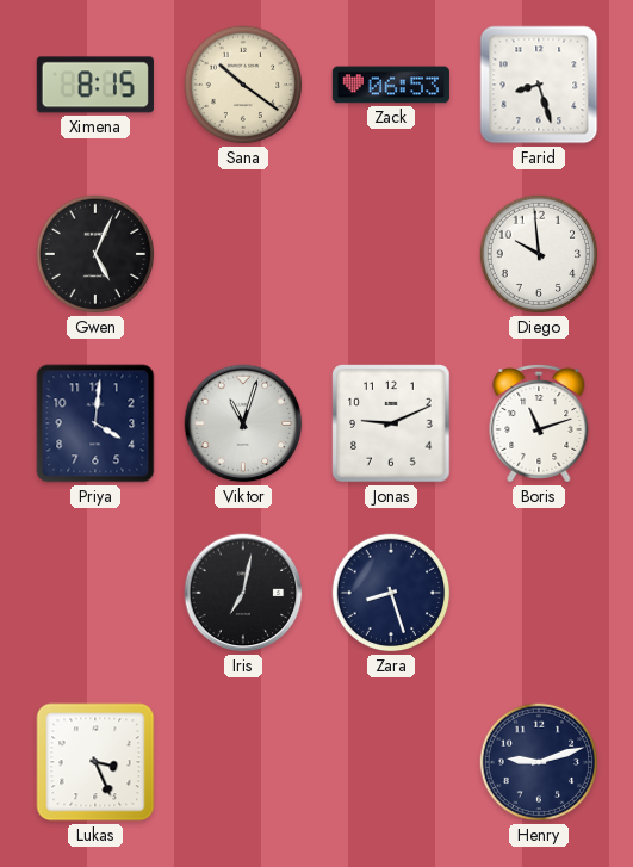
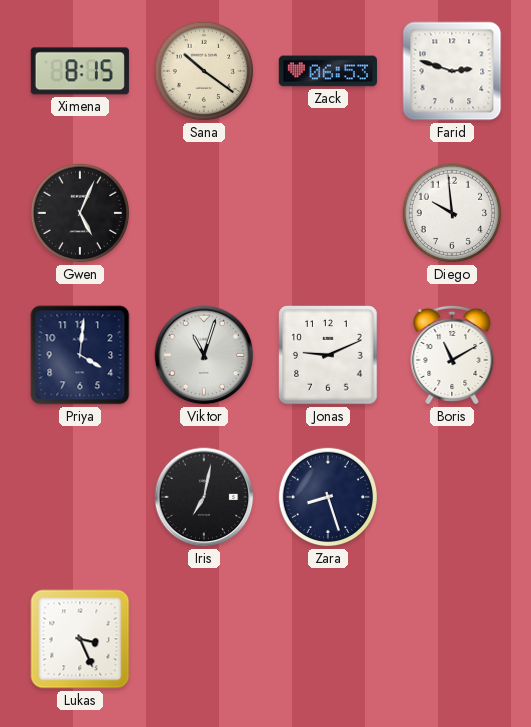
Farid: 8:27 -> 2:48
Boris: 11:12 -> 11:10
Henry: 9:12 -> none
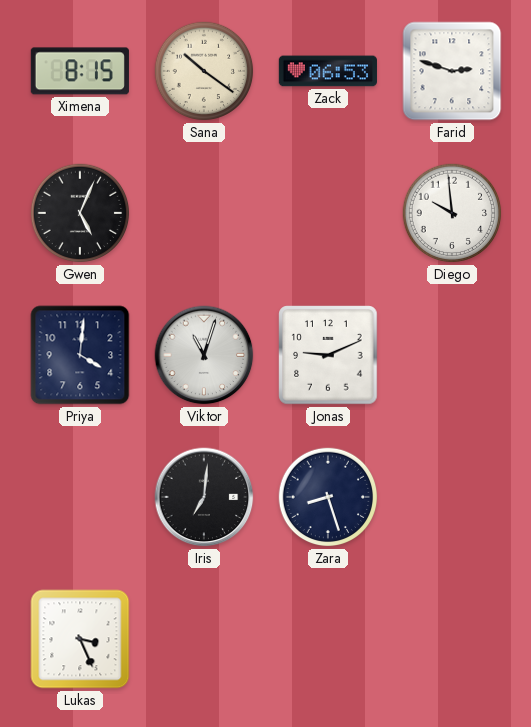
Boris: 11:10 -> none
Iris: 7:02 -> 7:01
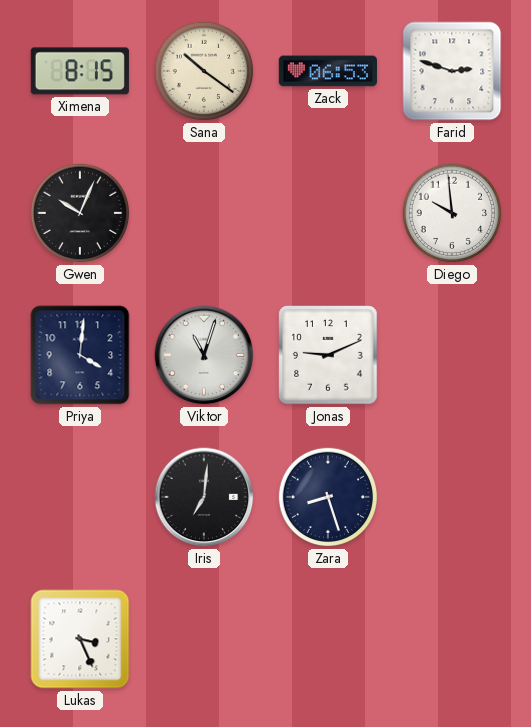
Gwen: 5:04 -> 10:04
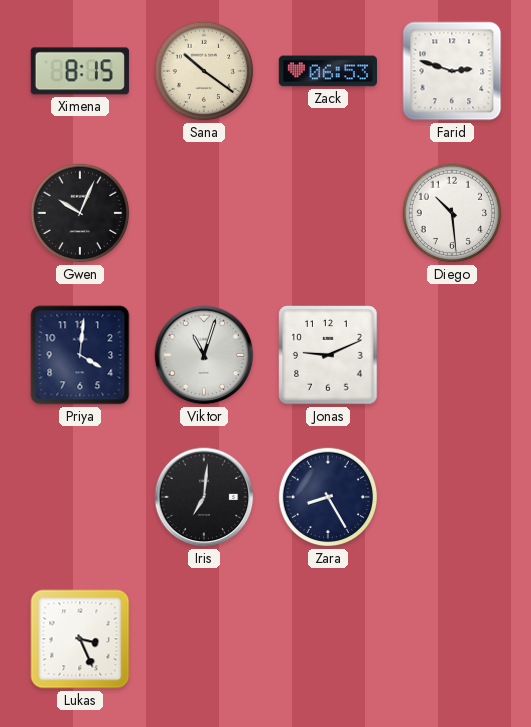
Diego: 9:59 -> 10:29
Zara: 8:27 -> 8:25
